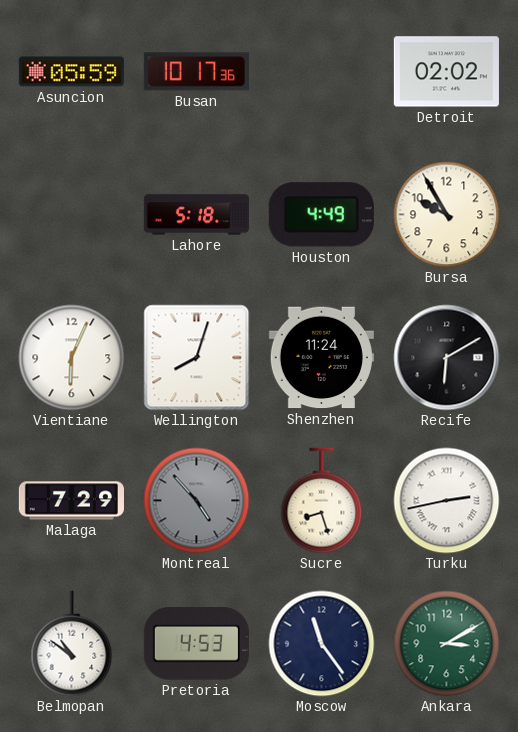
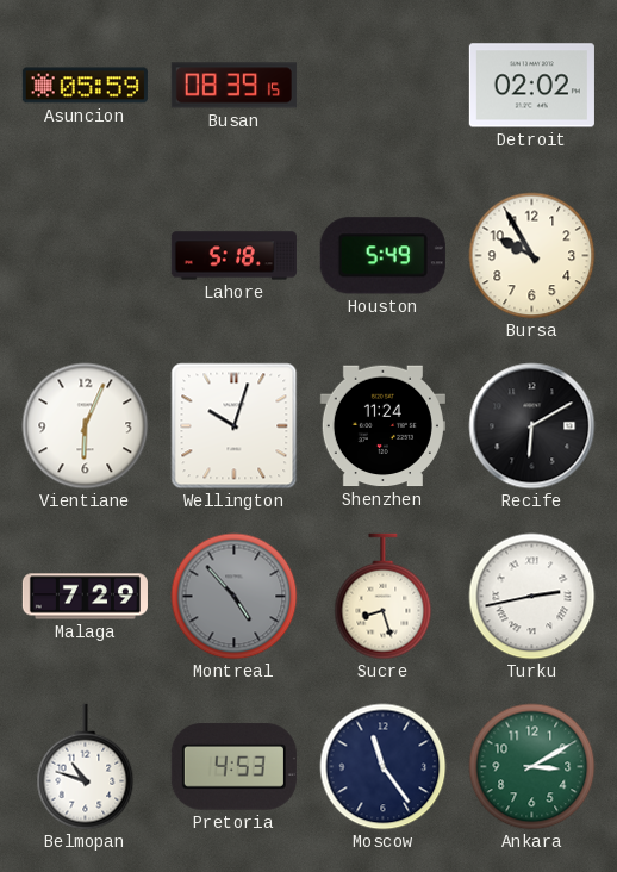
Busan: 10:17 -> 08:39
Houston: 4:49 -> 5:49
Wellington: 8:03 -> 10:03
Belmopan: 10:51 -> 10:48
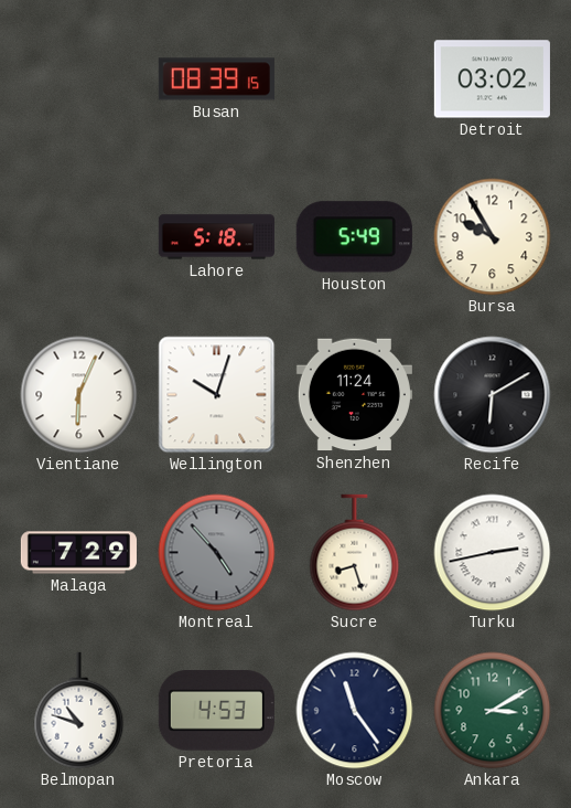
Asuncion: 05:59 -> none
Detroit: 02:02 -> 03:02
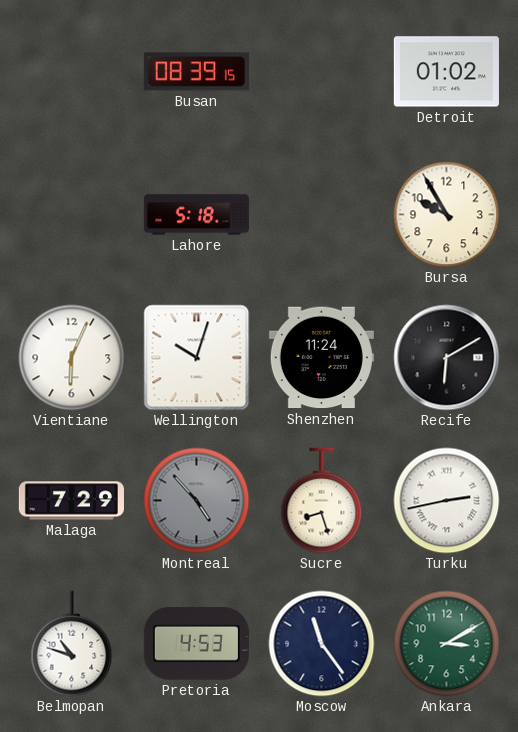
Detroit: 03:02 -> 01:02
Houston: 5:49 -> none
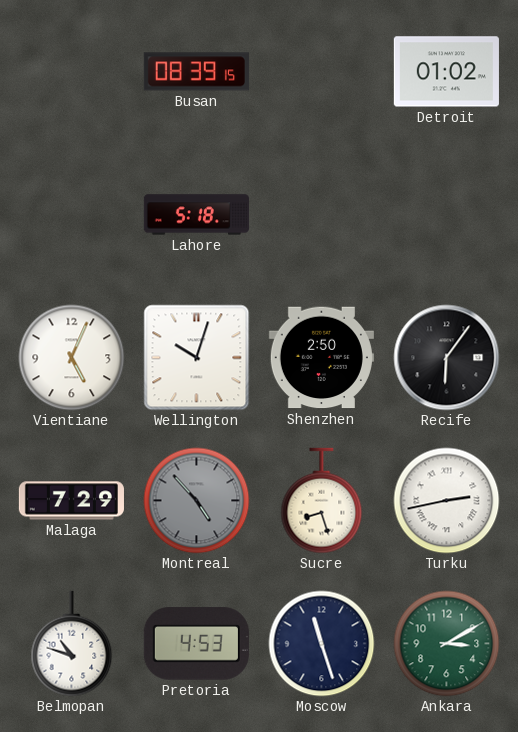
Bursa: 9:55 -> none
Vientiane: 6:04 -> 5:04
Shenzhen: 11:24 -> 2:50
Recife: 6:10 -> 6:06
Moscow: 11:24 -> 11:27
